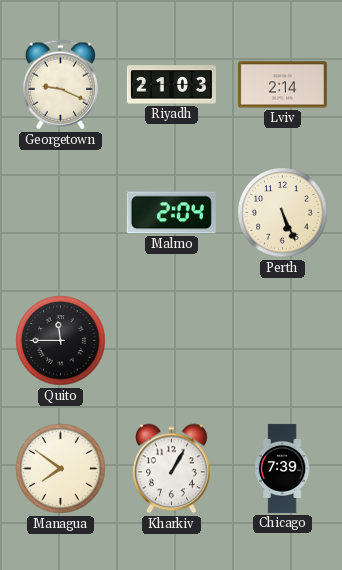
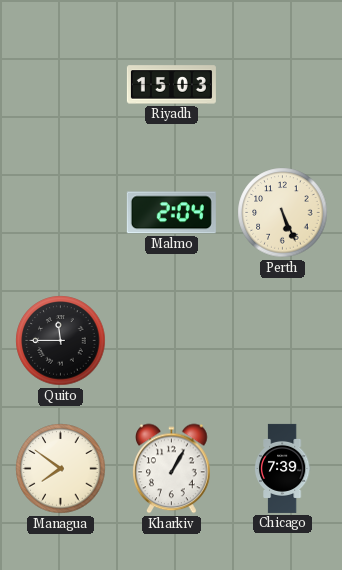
Georgetown: 9:19 -> none
Riyadh: 21:03 -> 15:03
Lviv: 2:14 -> none
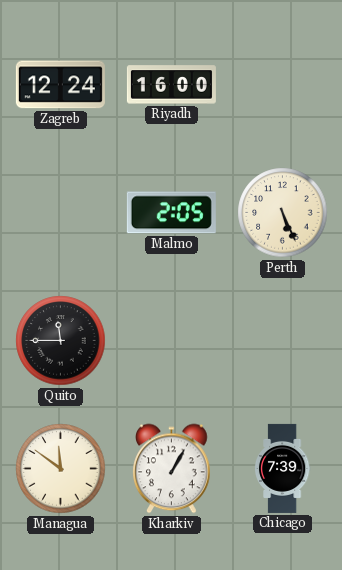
Zagreb: none -> 12:24
Riyadh: 15:03 -> 16:00
Malmo: 2:04 -> 2:05
Managua: 7:51 -> 11:51
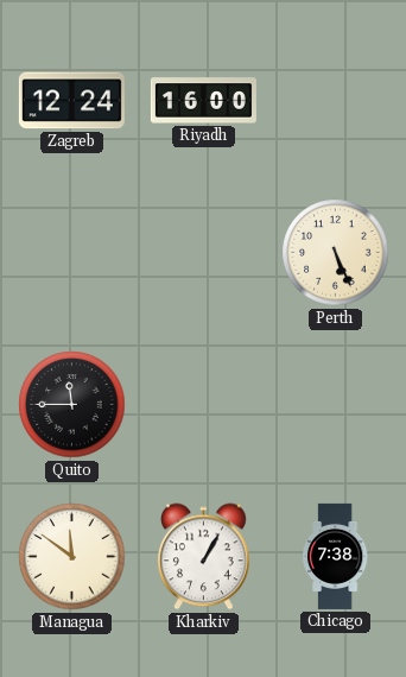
Malmo: 2:05 -> none
Chicago: 7:39 -> 7:38
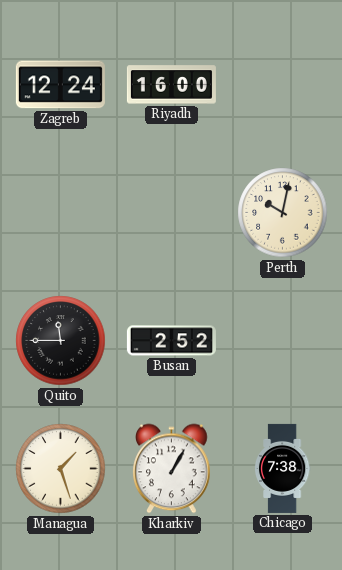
Perth: 5:26 -> 10:02
Busan: none -> 2:52
Managua: 11:51 -> 1:27
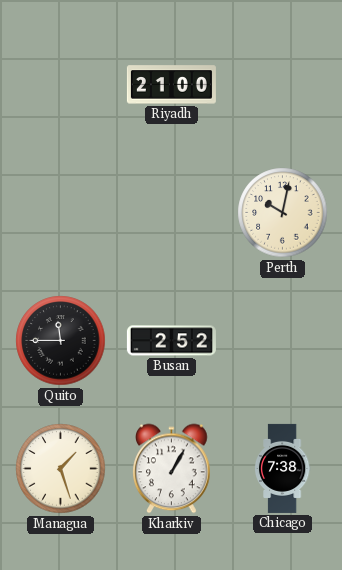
Zagreb: 12:24 -> none
Riyadh: 16:00 -> 21:00
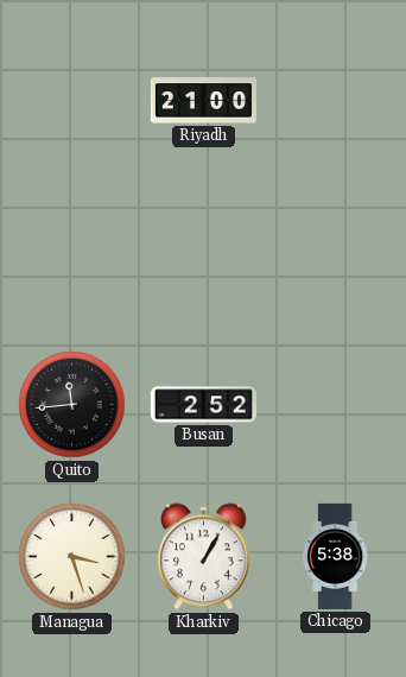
Perth: 10:02 -> none
Quito: 11:45 -> 11:44
Managua: 1:27 -> 3:27
Chicago: 7:38 -> 5:38
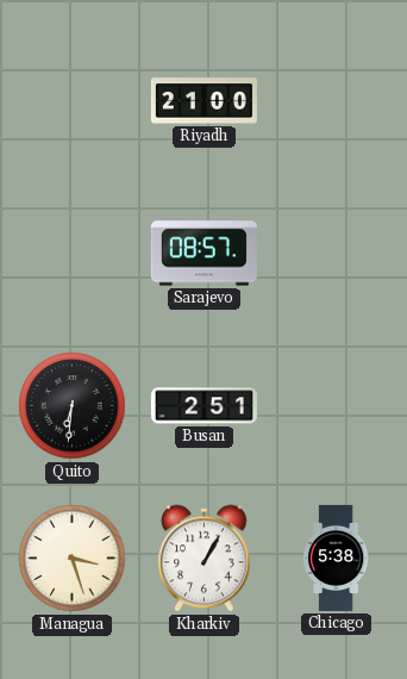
Sarajevo: none -> 08:57
Quito: 11:44 -> 6:31
Busan: 2:52 -> 2:51
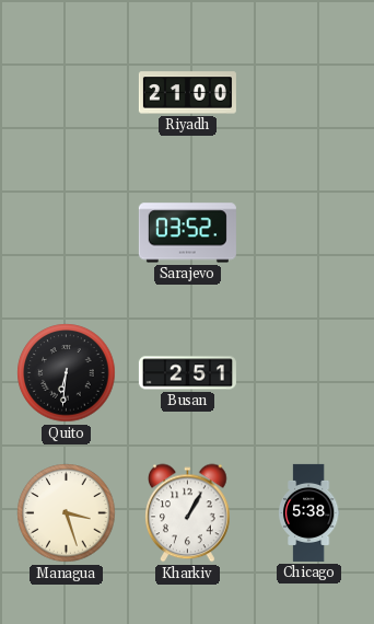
Sarajevo: 08:57 -> 03:52
